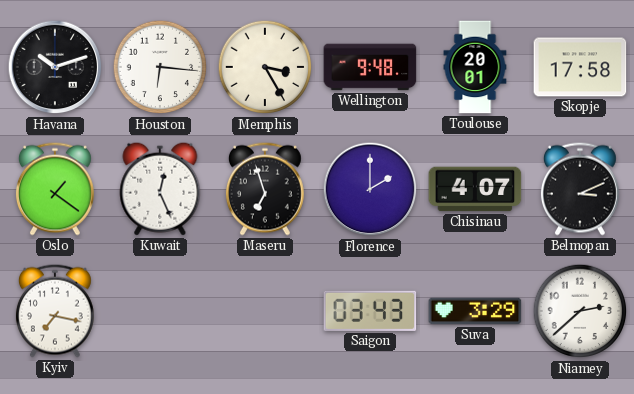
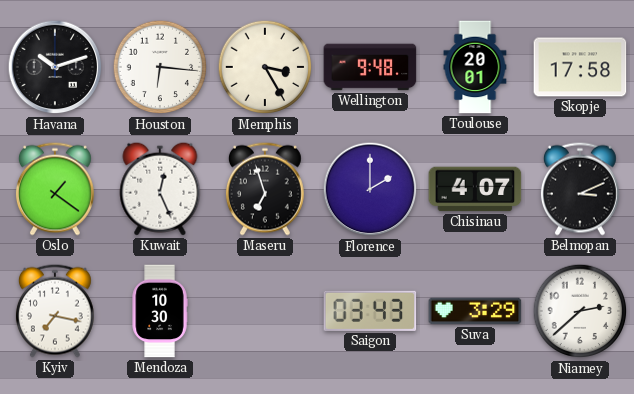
Mendoza: none -> 10:30
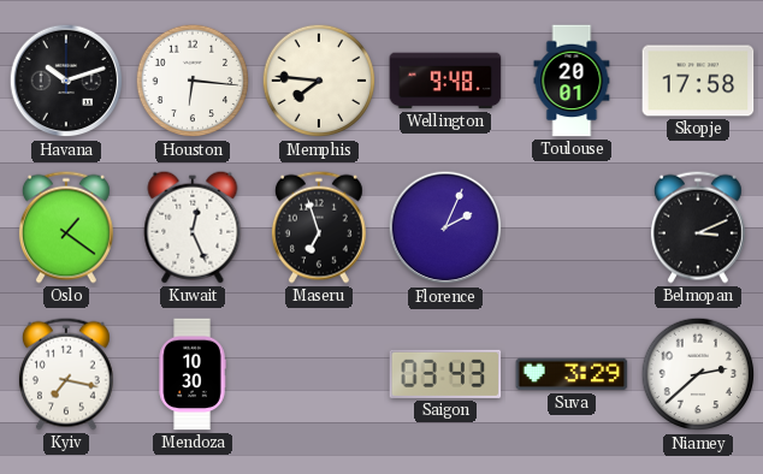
Memphis: 3:25 -> 7:46
Florence: 2:00 -> 2:04
Chisinau: 4:07 -> none
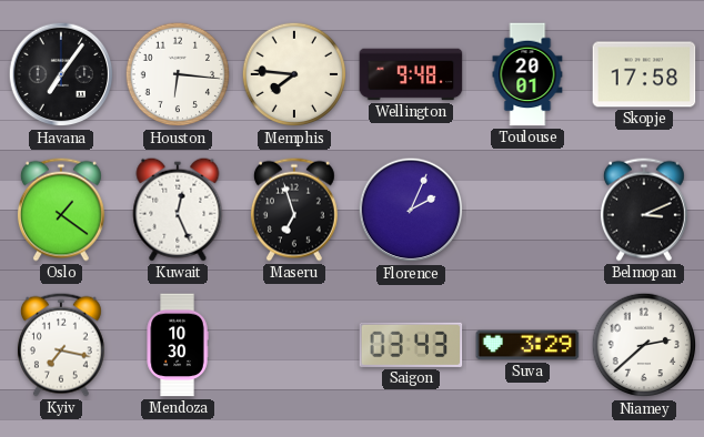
Havana: 10:12 -> 7:06
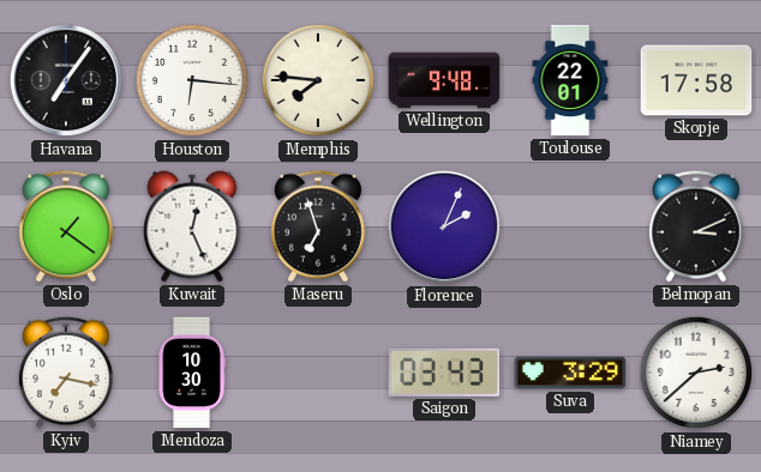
Toulouse: 20:01 -> 22:01
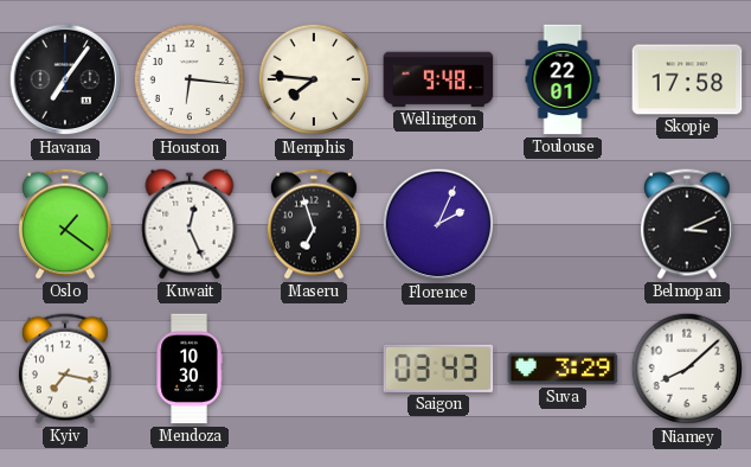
Niamey: 2:38 -> 8:08
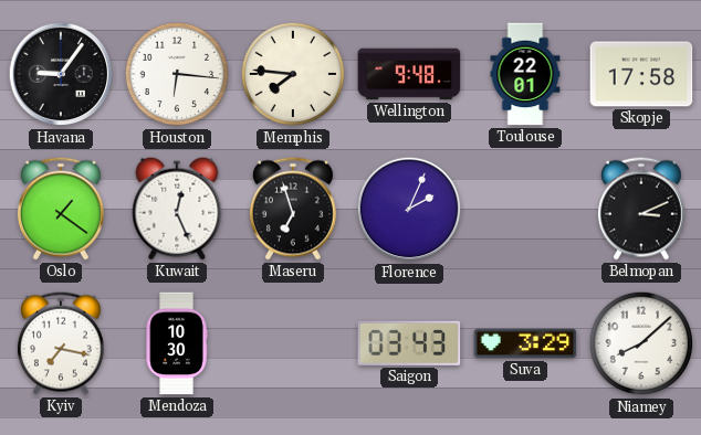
Havana: 7:06 -> 9:06
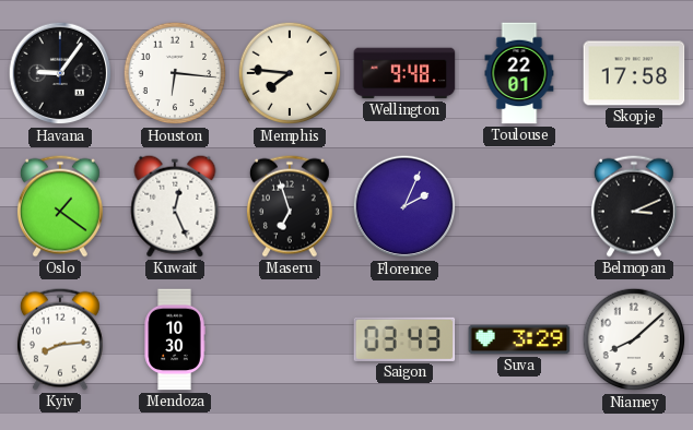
Kyiv: 7:17 -> 8:14
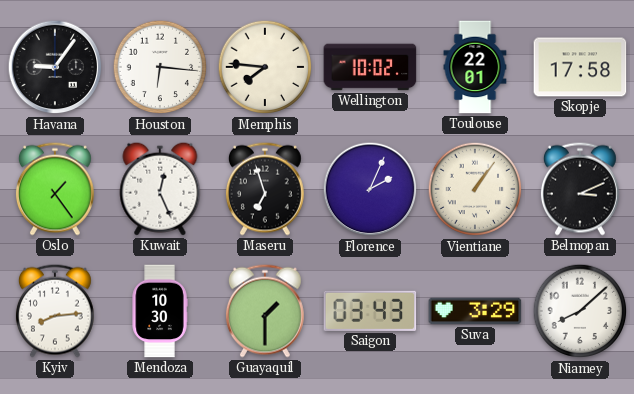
Wellington: 9:48 -> 10:02
Oslo: 1:21 -> 1:24
Vientiane: none -> 1:06
Guayaquil: none -> 1:30
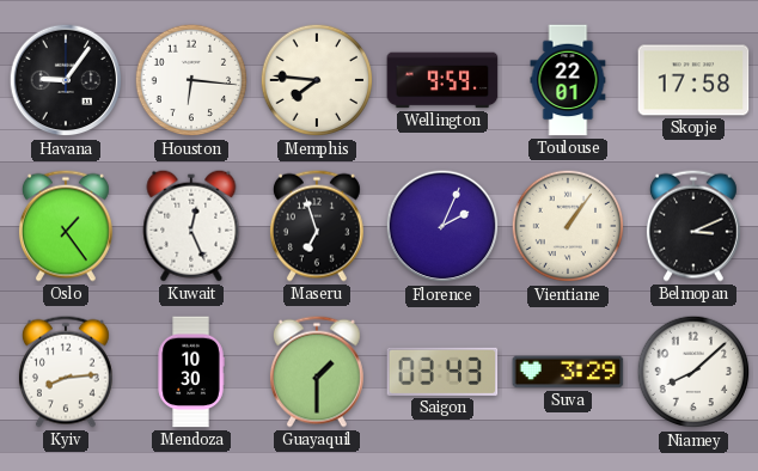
Wellington: 10:02 -> 9:59
